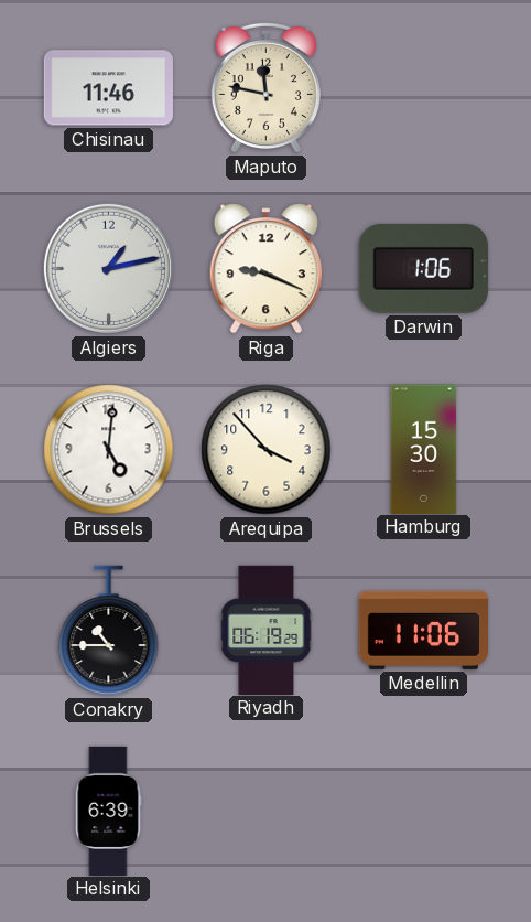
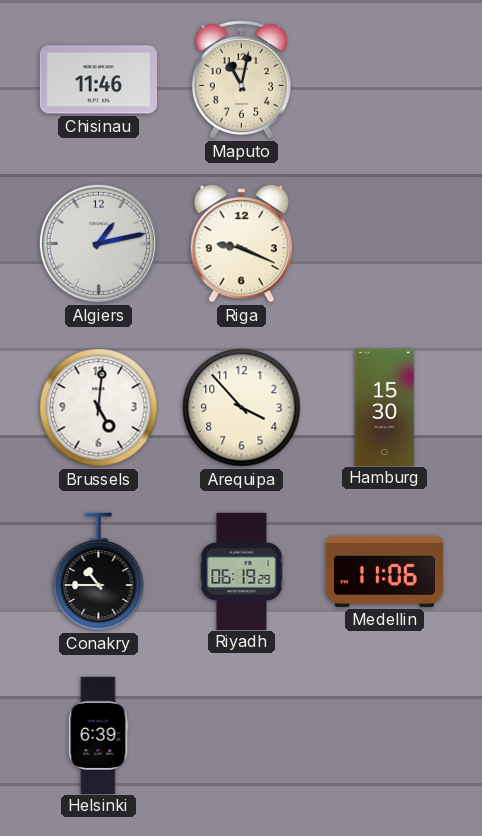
Maputo: 11:47 -> 11:02
Darwin: 1:06 -> none
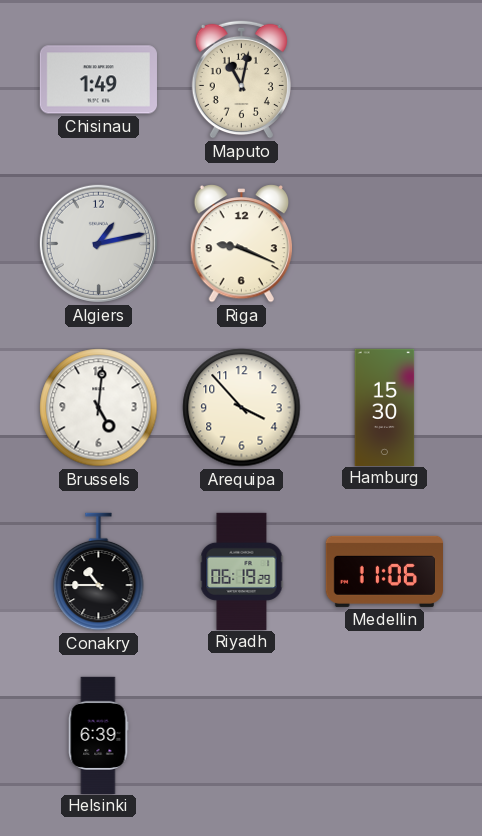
Chisinau: 11:46 -> 1:49
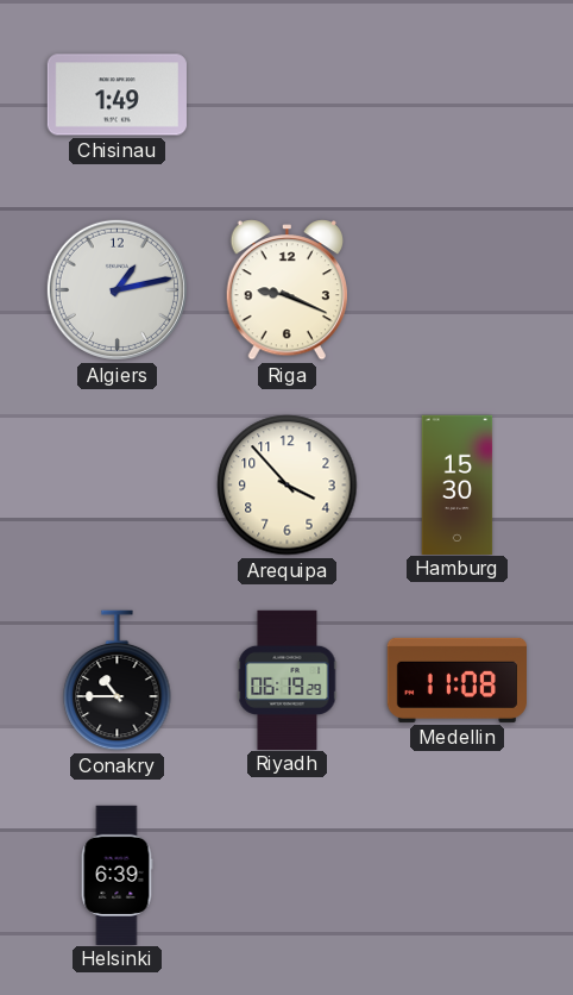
Maputo: 11:02 -> none
Brussels: 5:01 -> none
Medellin: 11:06 -> 11:08
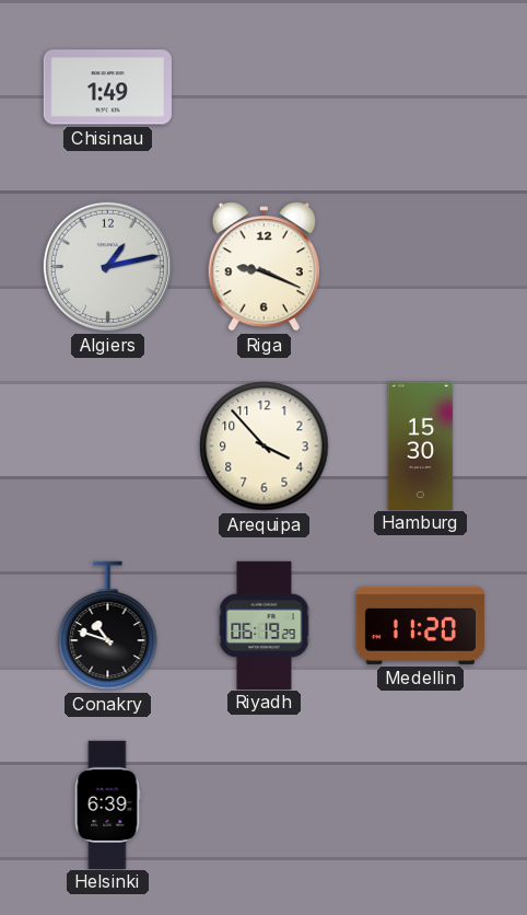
Conakry: 10:45 -> 10:48
Medellin: 11:08 -> 11:20
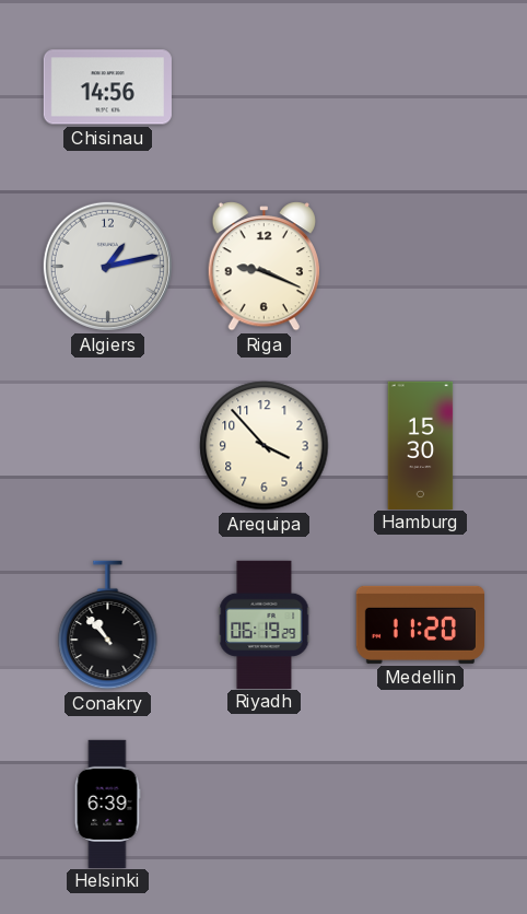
Chisinau: 1:49 -> 14:56
Conakry: 10:48 -> 10:53
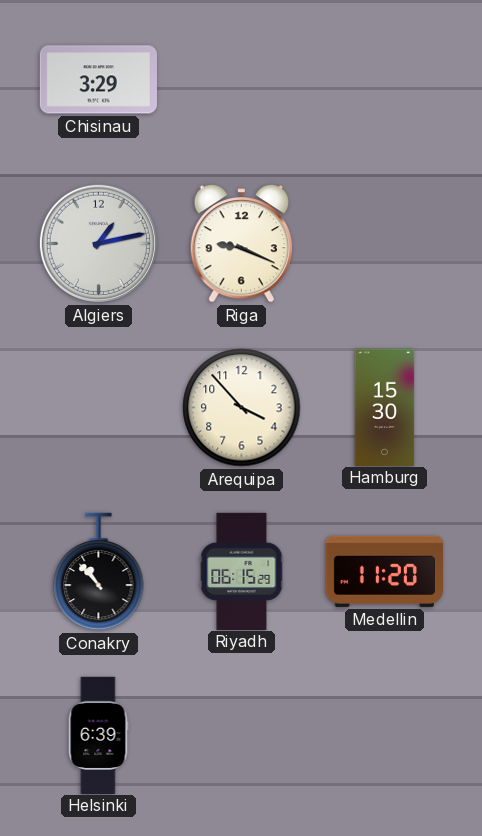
Chisinau: 14:56 -> 3:29
Riyadh: 06:19 -> 06:15
